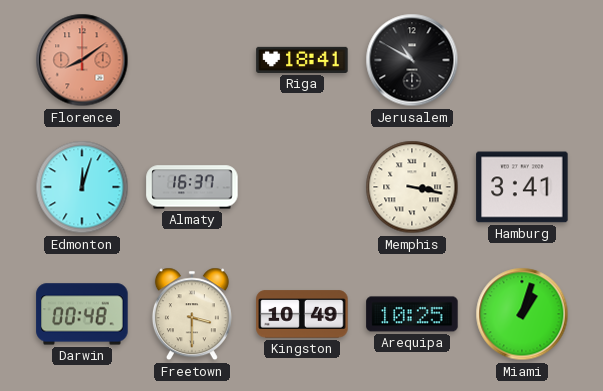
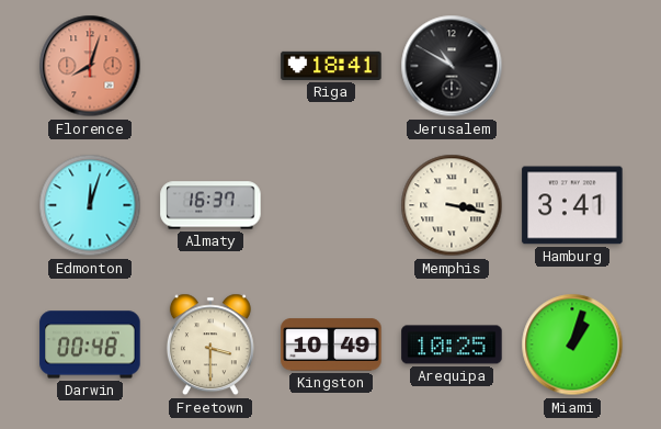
Florence: 8:09 -> 8:03
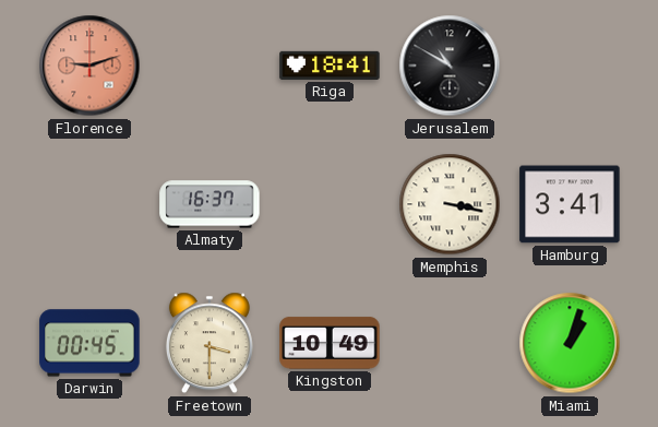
Florence: 8:03 -> 9:12
Edmonton: 12:03 -> none
Darwin: 00:48 -> 00:45
Arequipa: 10:25 -> none
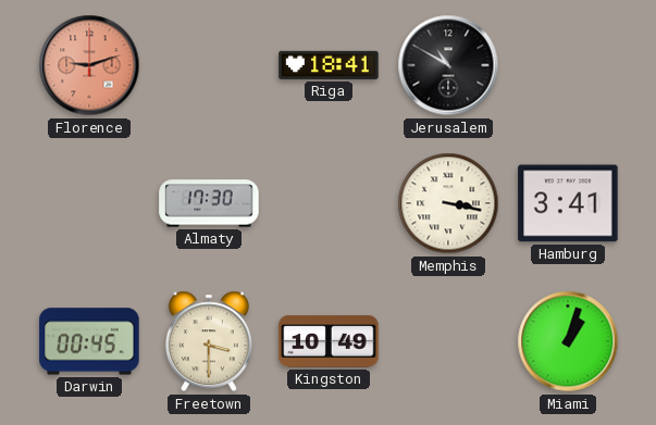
Almaty: 16:37 -> 17:30
